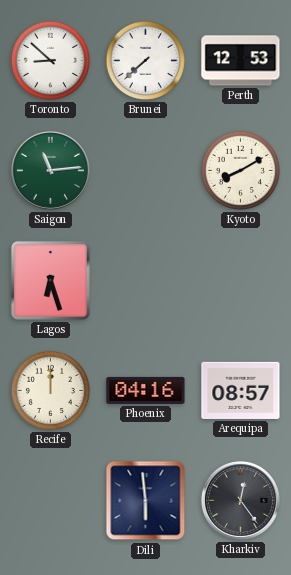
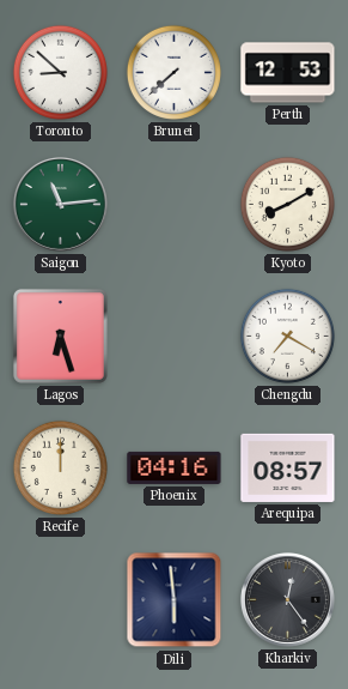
Chengdu: none -> 7:20
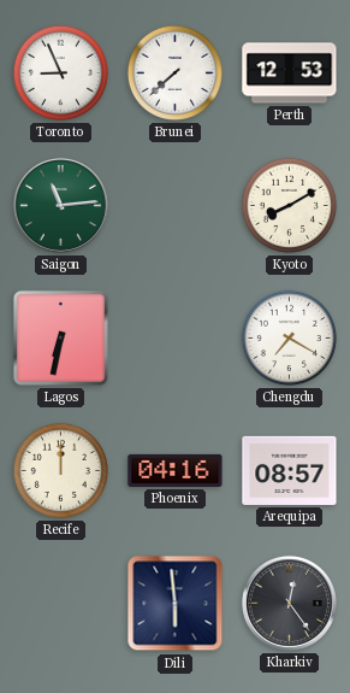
Toronto: 8:52 -> 8:56
Lagos: 6:27 -> 6:32
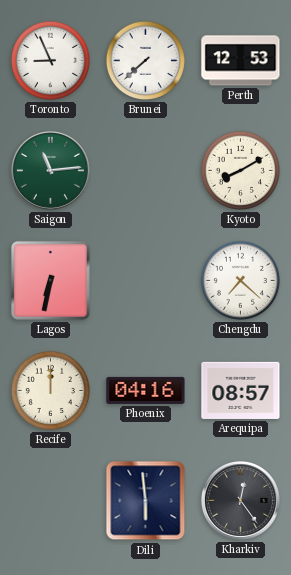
Chengdu: 7:20 -> 7:22
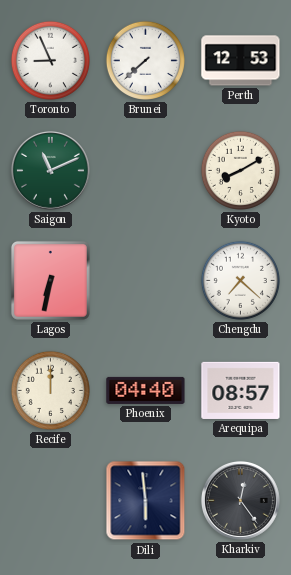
Saigon: 11:14 -> 11:11
Phoenix: 04:16 -> 04:40
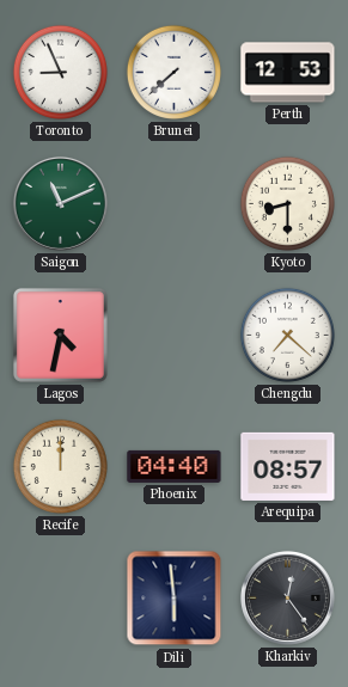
Kyoto: 8:10 -> 8:30
Lagos: 6:32 -> 4:32
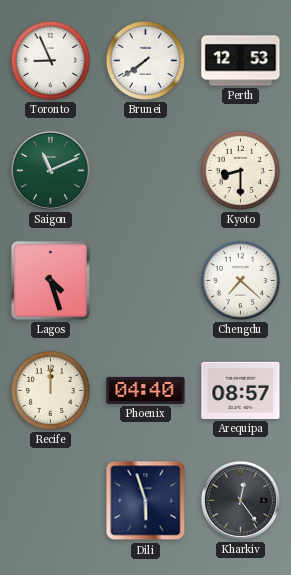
Brunei: 7:38 -> 7:39
Lagos: 4:32 -> 4:27
Dili: 5:59 -> 5:57
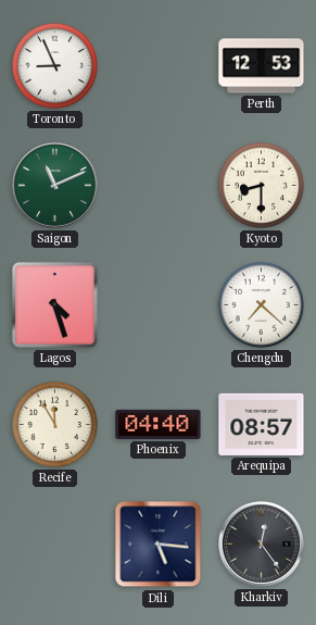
Brunei: 7:39 -> none
Recife: 12:00 -> 11:55
Dili: 5:57 -> 5:16
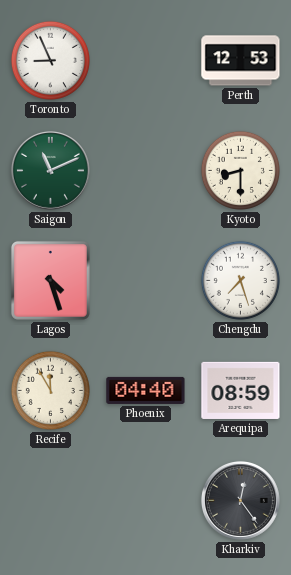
Chengdu: 7:22 -> 7:27
Arequipa: 08:57 -> 08:59
Dili: 5:16 -> none
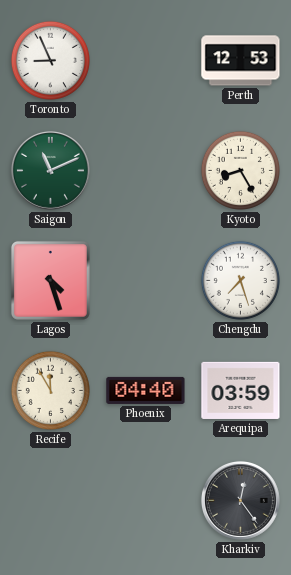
Kyoto: 8:30 -> 8:25
Arequipa: 08:59 -> 03:59
